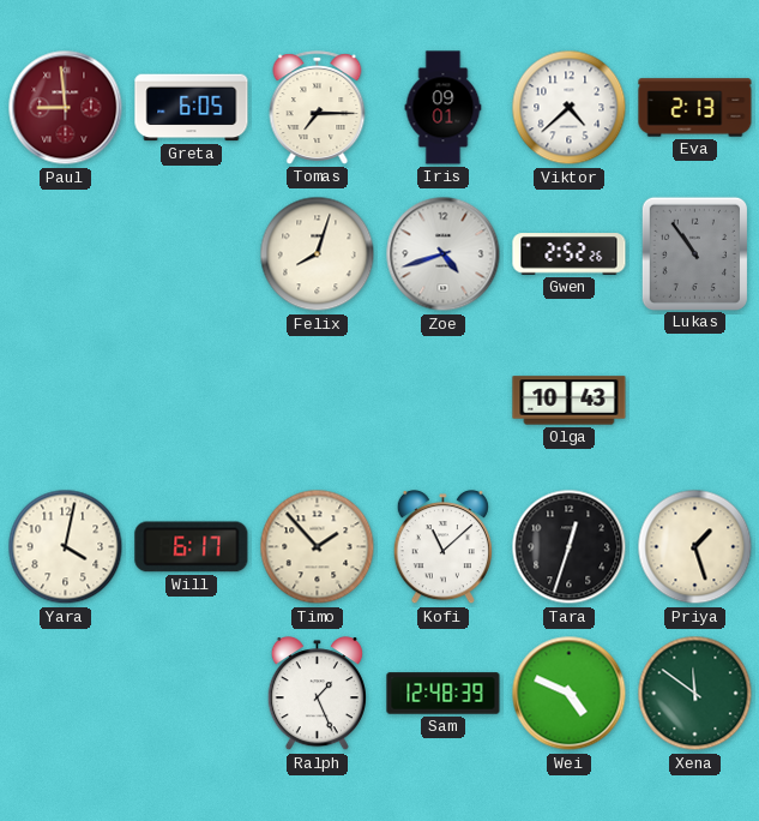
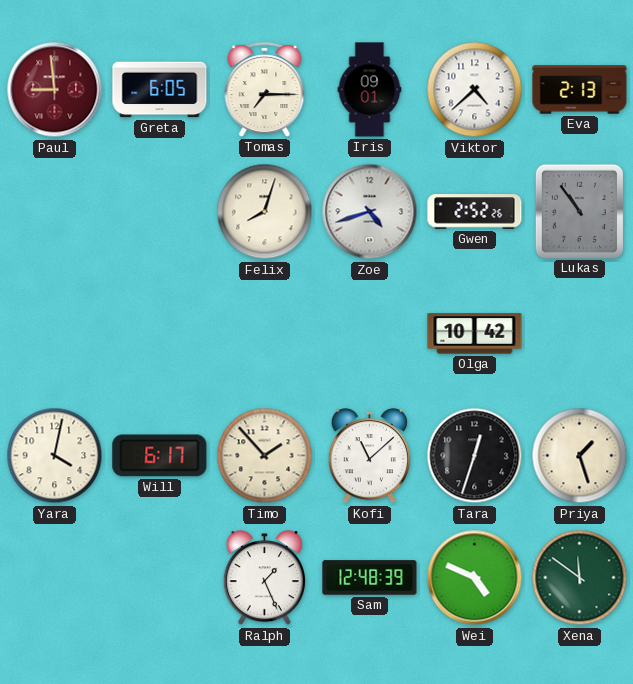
Olga: 10:43 -> 10:42
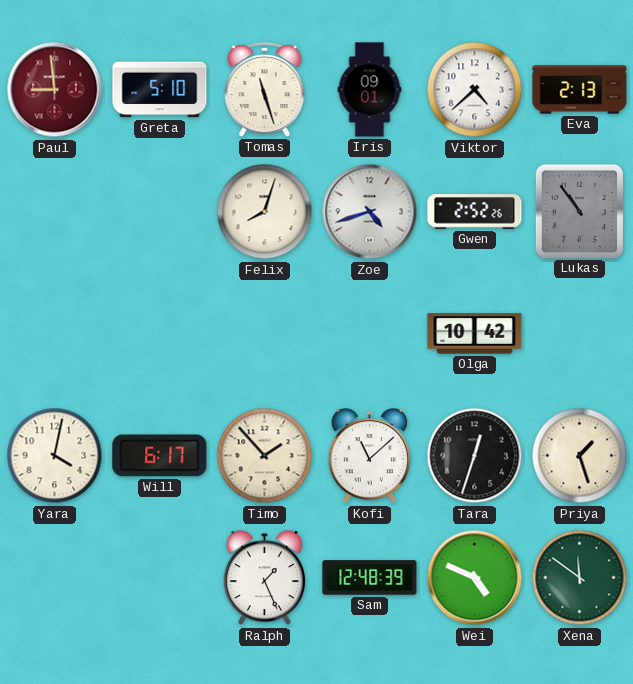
Greta: 6:05 -> 5:10
Tomas: 7:15 -> 11:27
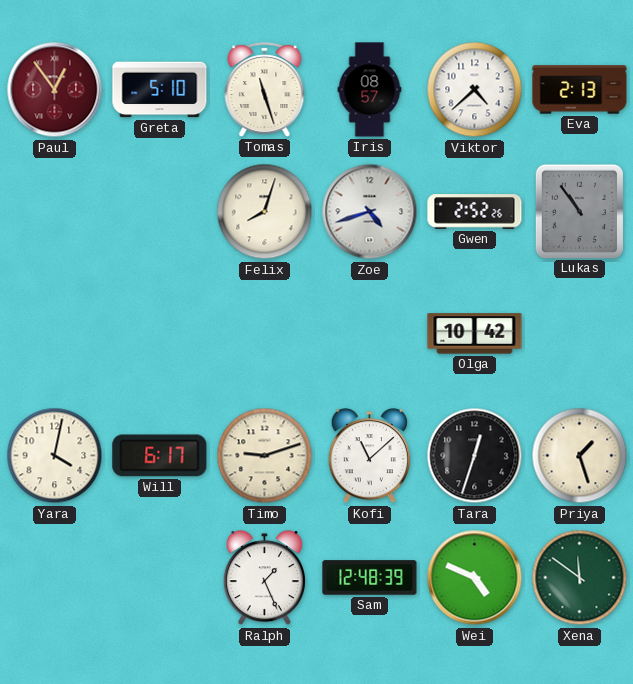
Paul: 8:59 -> 12:54
Iris: 09:01 -> 08:57
Timo: 1:53 -> 9:12
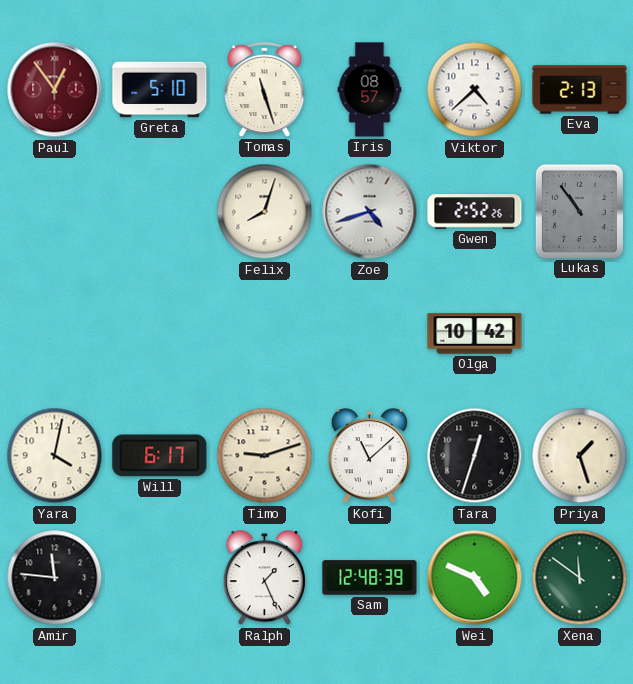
Amir: none -> 11:46
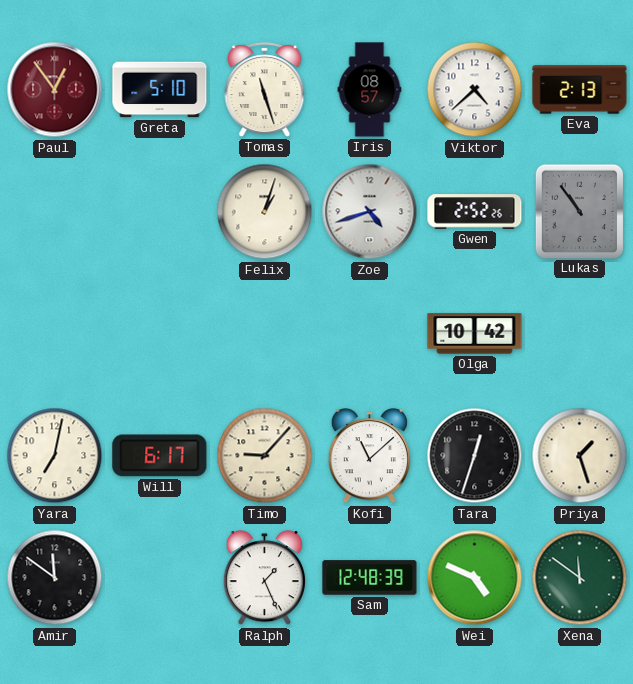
Felix: 8:03 -> 1:03
Yara: 4:02 -> 7:02
Timo: 9:12 -> 9:07
Amir: 11:46 -> 11:51
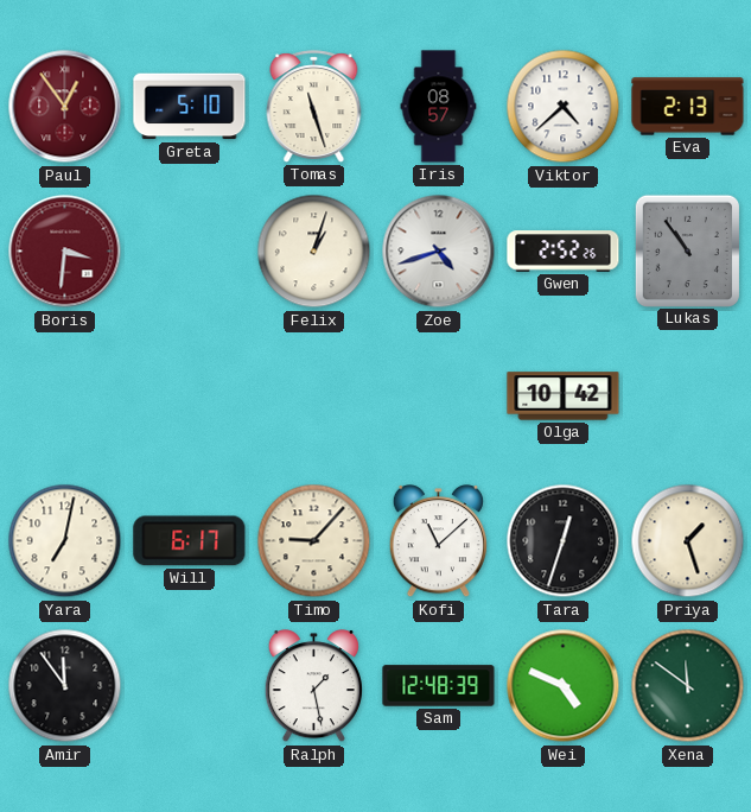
Boris: none -> 3:31
Amir: 11:51 -> 11:54
Ralph: 1:26 -> 1:28
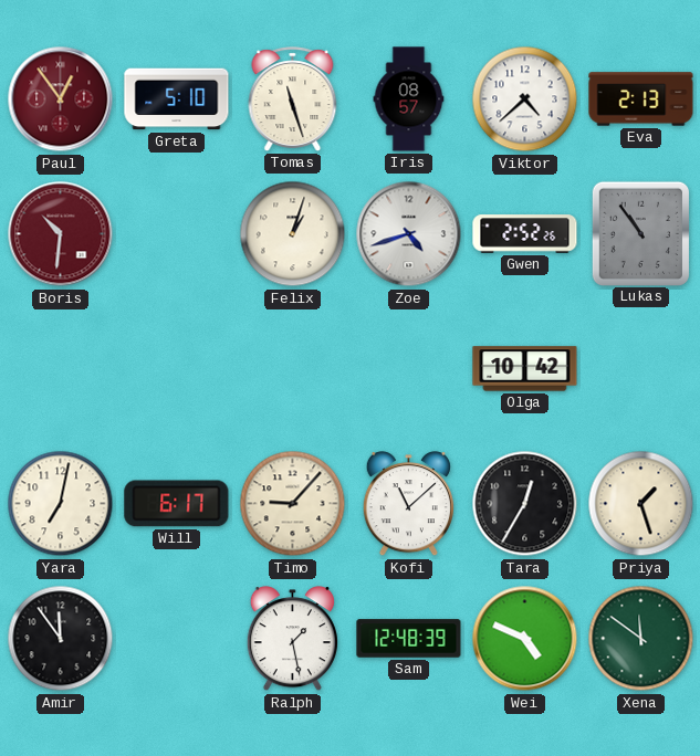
Boris: 3:31 -> 10:31
Tara: 12:33 -> 12:35
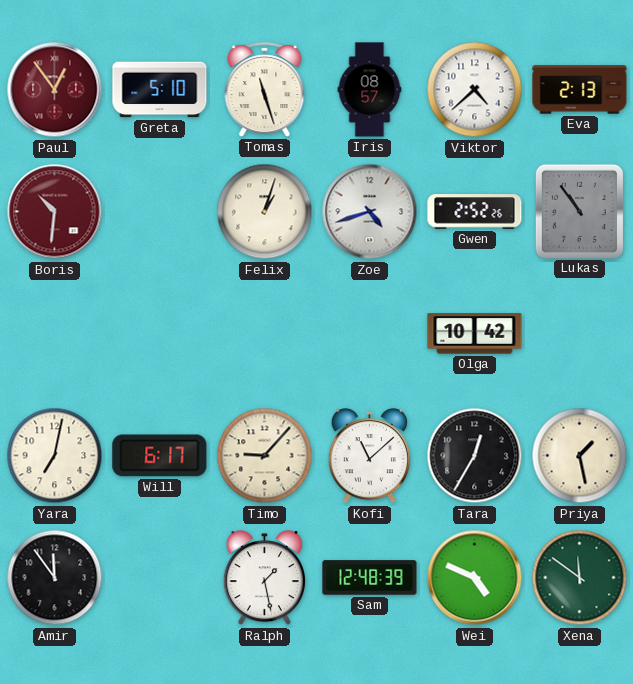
Priya: 1:27 -> 1:28
